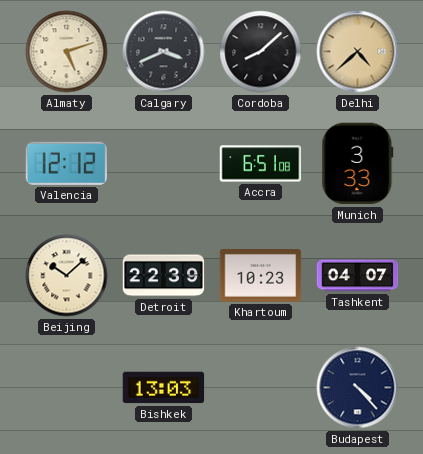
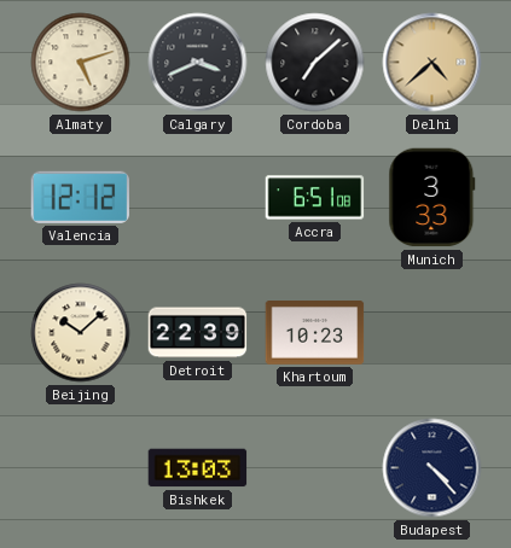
Cordoba: 8:08 -> 7:08
Tashkent: 04:07 -> none
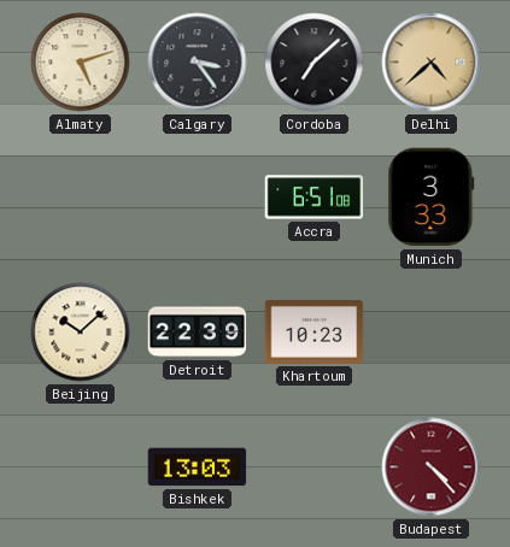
Calgary: 3:41 -> 3:24
Valencia: 12:12 -> none
Budapest dial: navy -> burgundy
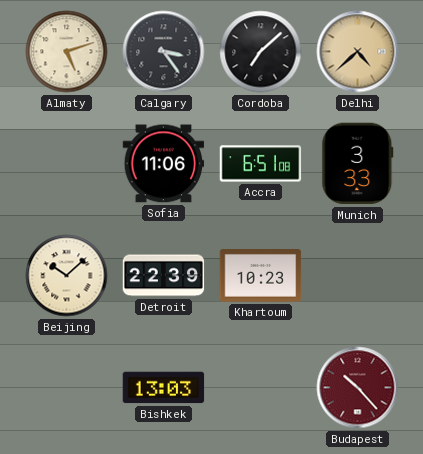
Sofia: none -> 11:06
Budapest: 4:23 -> 10:23
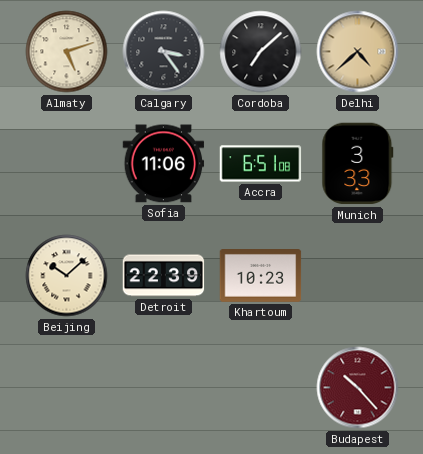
Bishkek: 13:03 -> none
